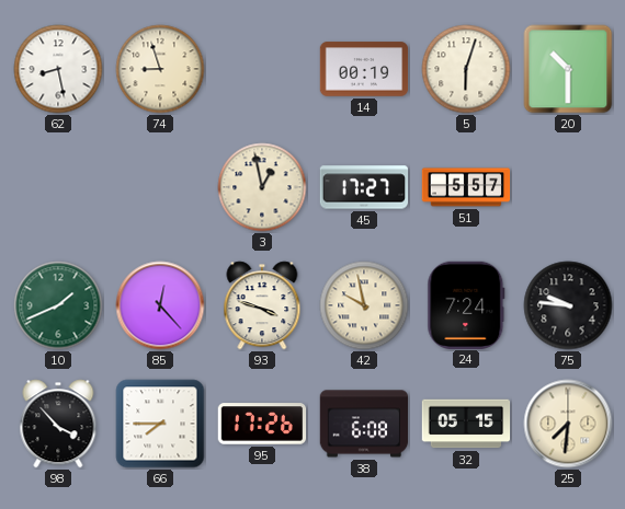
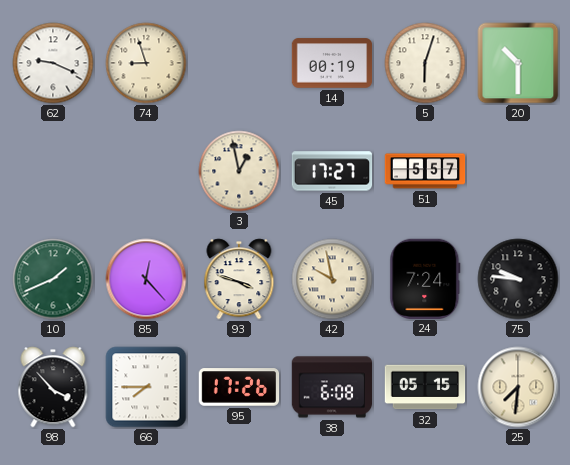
62: 8:28 -> 9:19
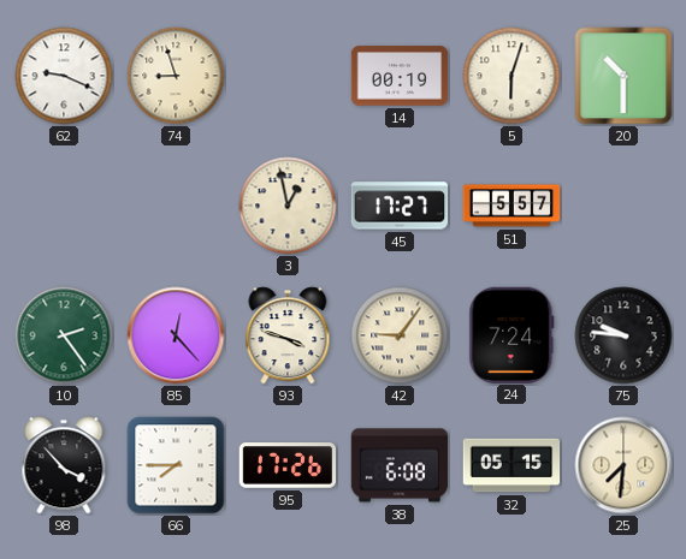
10: 1:41 -> 2:24
42: 9:58 -> 9:06
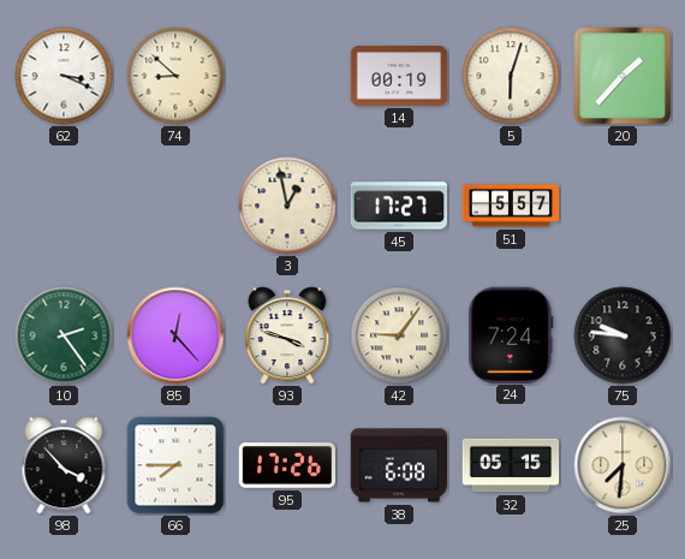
62: 9:19 -> 3:19
74: 8:57 -> 8:52
20: 10:30 -> 1:37
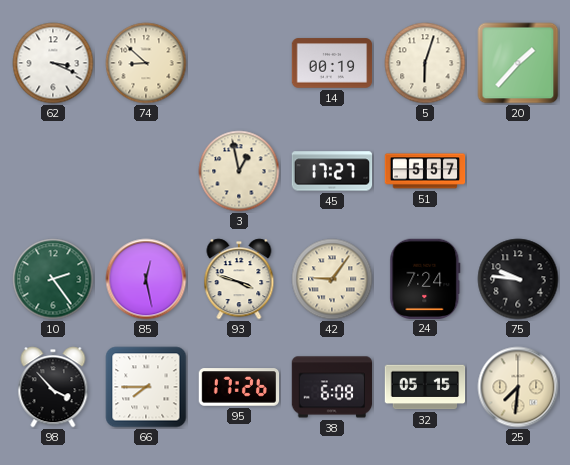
85: 12:23 -> 12:28
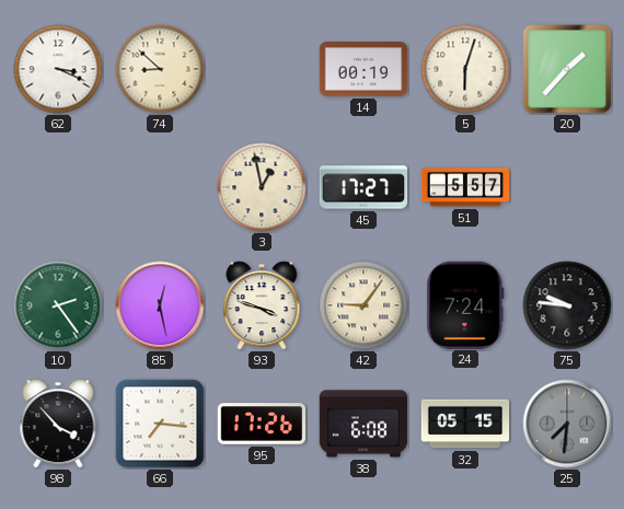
66: 7:45 -> 7:16
25 dial: cream -> grey
